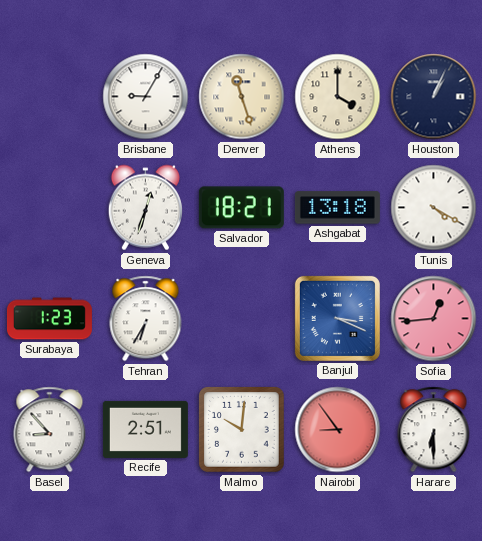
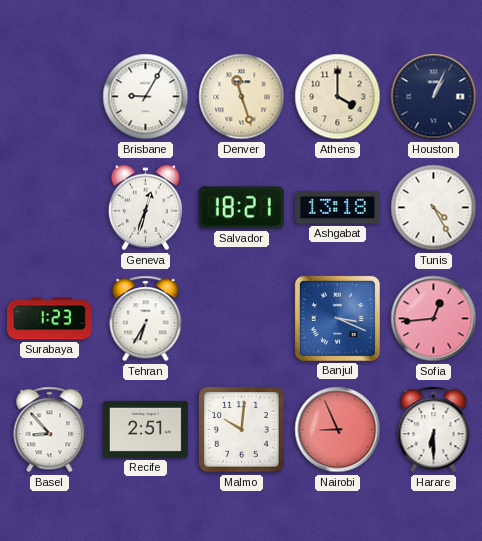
Tunis: 4:20 -> 4:25
Nairobi: 8:54 -> 8:56
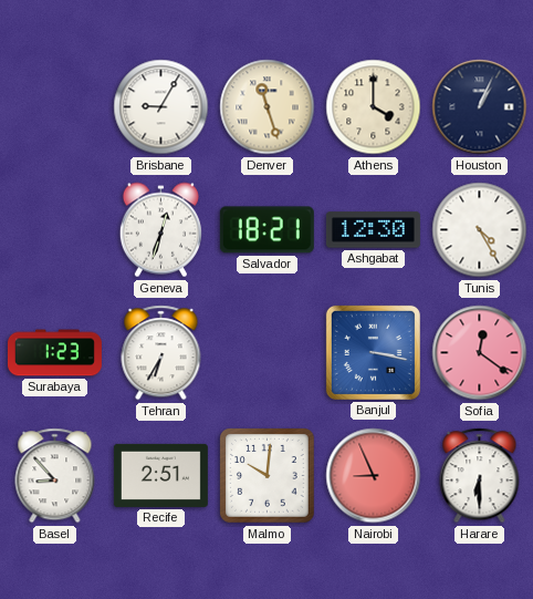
Ashgabat: 13:18 -> 12:30
Banjul: 3:19 -> 3:17
Sofia: 12:44 -> 12:21
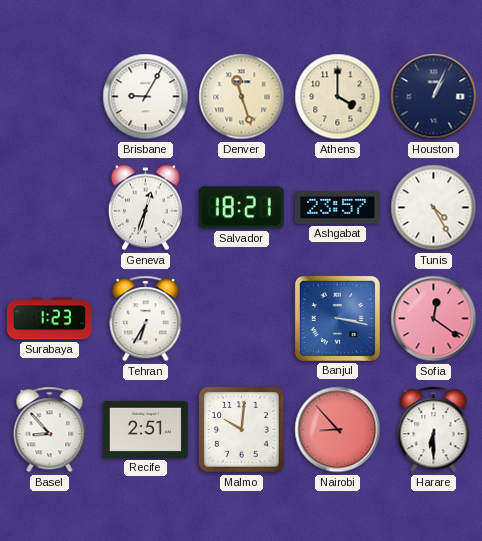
Ashgabat: 12:30 -> 23:57
Nairobi: 8:56 -> 8:53
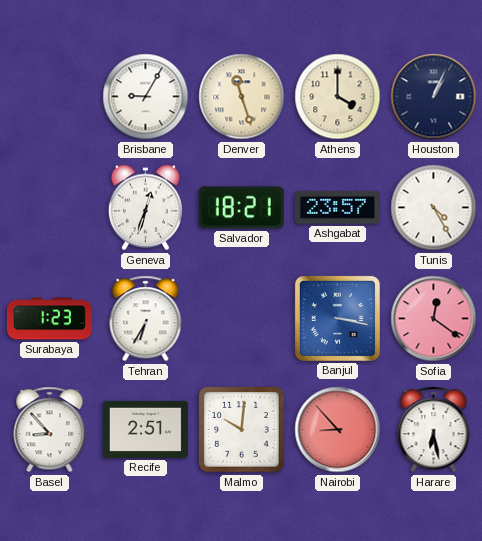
Harare: 6:30 -> 6:28
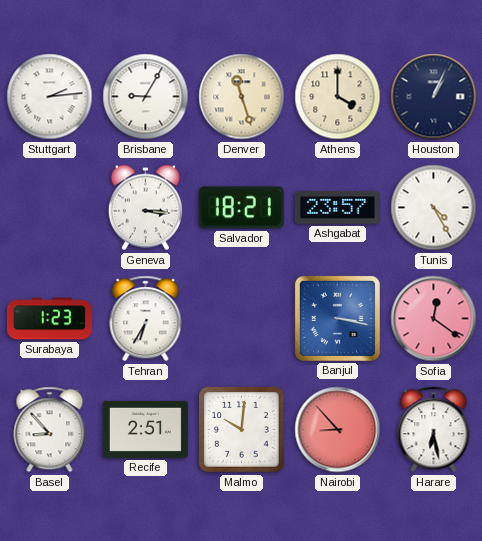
Stuttgart: none -> 2:14
Geneva: 12:33 -> 3:16
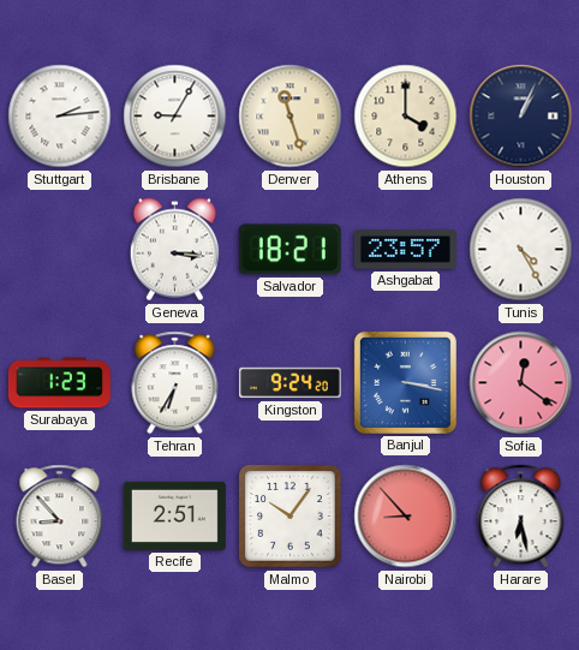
Kingston: none -> 9:24
Malmo: 10:01 -> 10:06
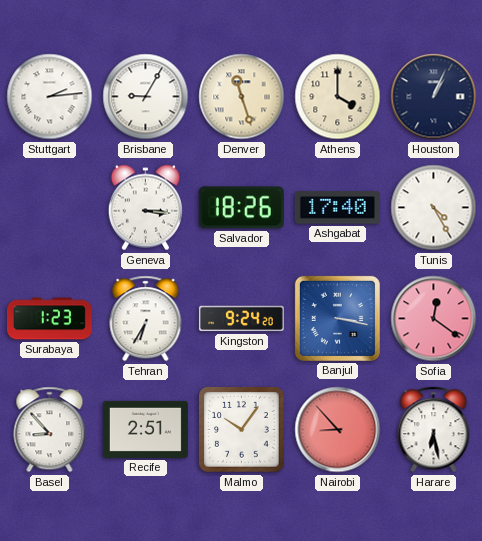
Salvador: 18:21 -> 18:26
Ashgabat: 23:57 -> 17:40
